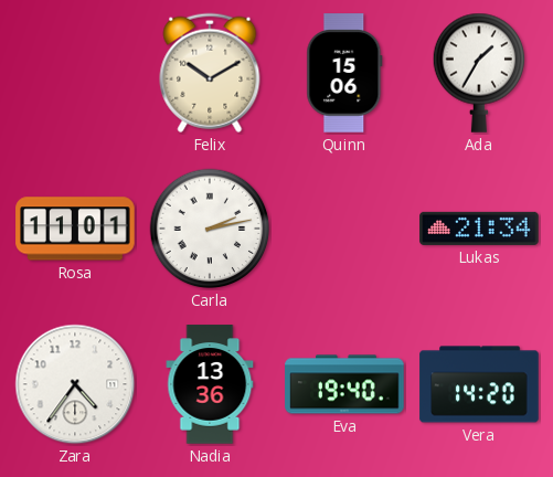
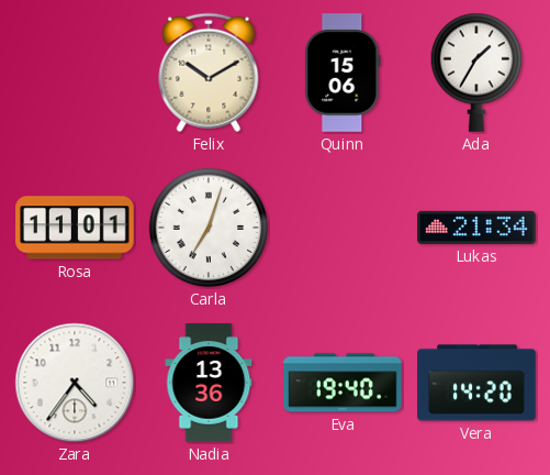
Carla: 2:13 -> 7:03
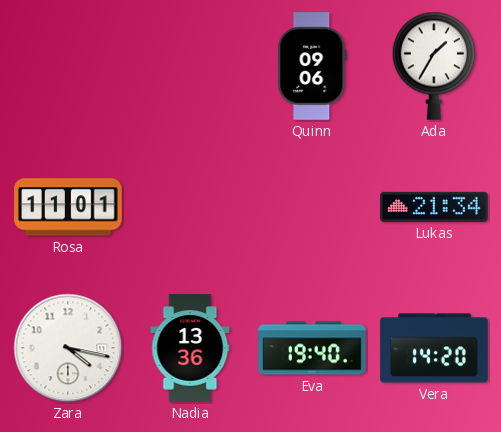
Felix: 10:10 -> none
Quinn: 15:06 -> 09:06
Carla: 7:03 -> none
Zara: 4:36 -> 4:17
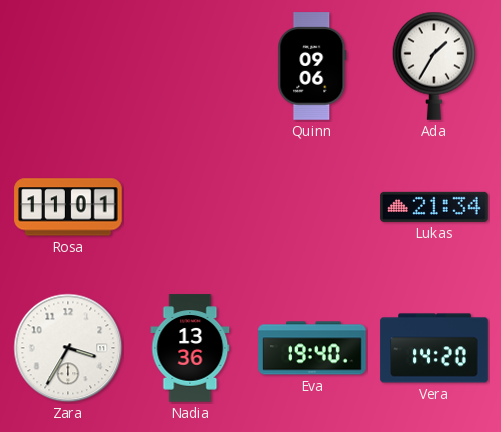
Zara: 4:17 -> 3:35
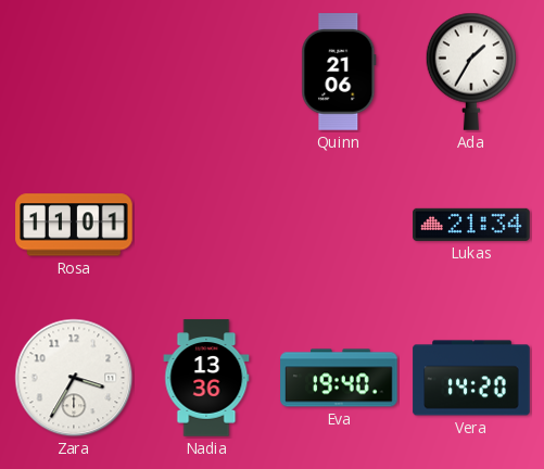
Quinn: 09:06 -> 21:06
